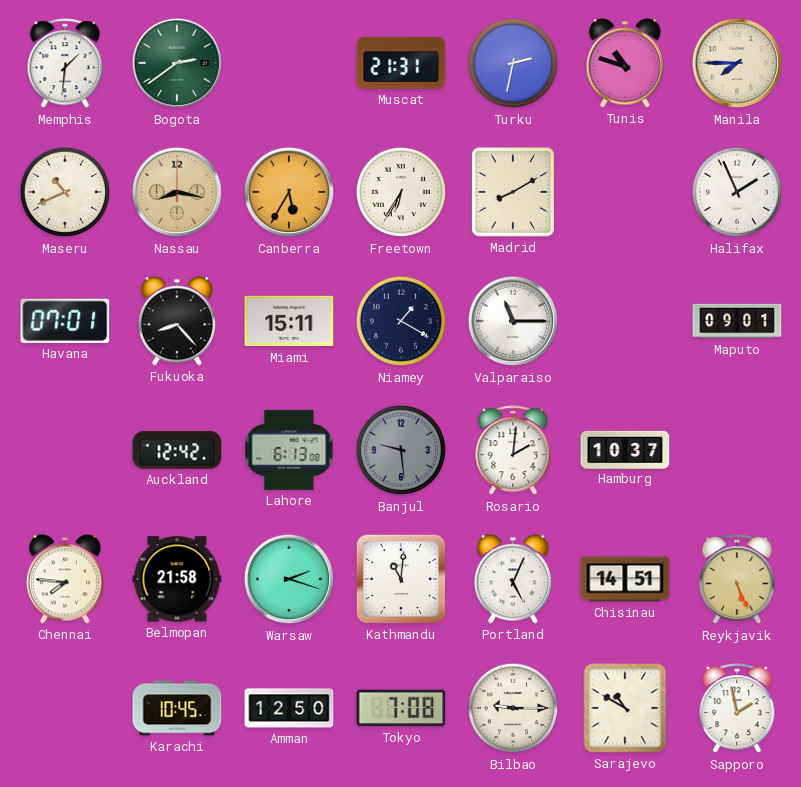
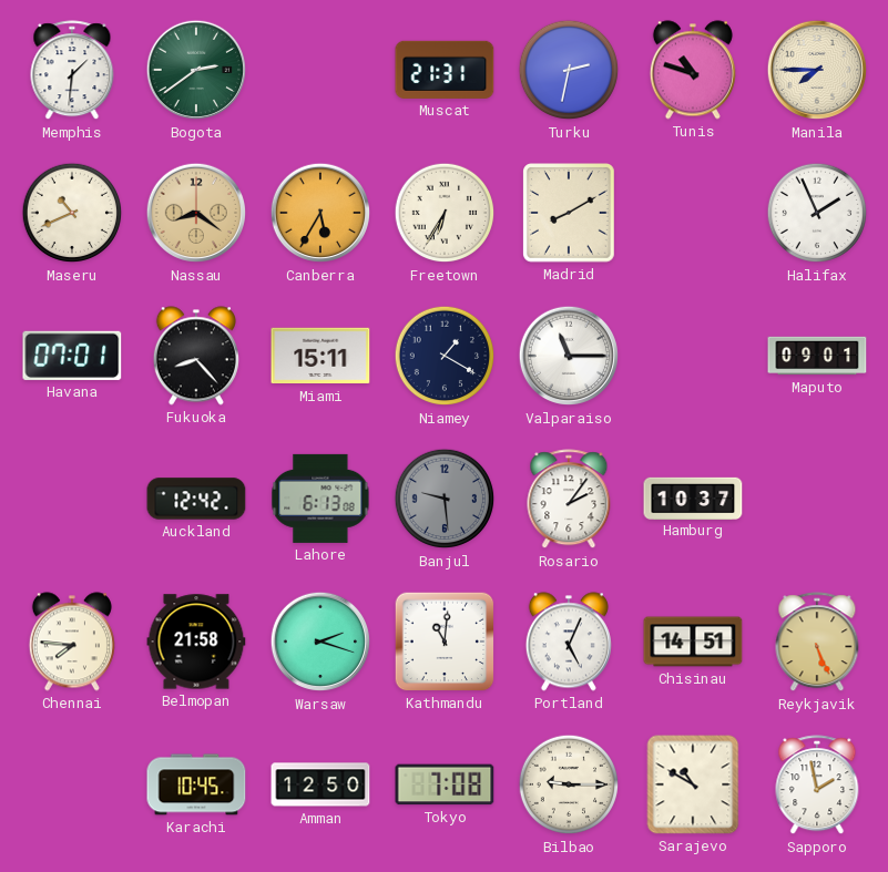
Nassau: 8:17 -> 8:21
Rosario: 2:01 -> 2:06
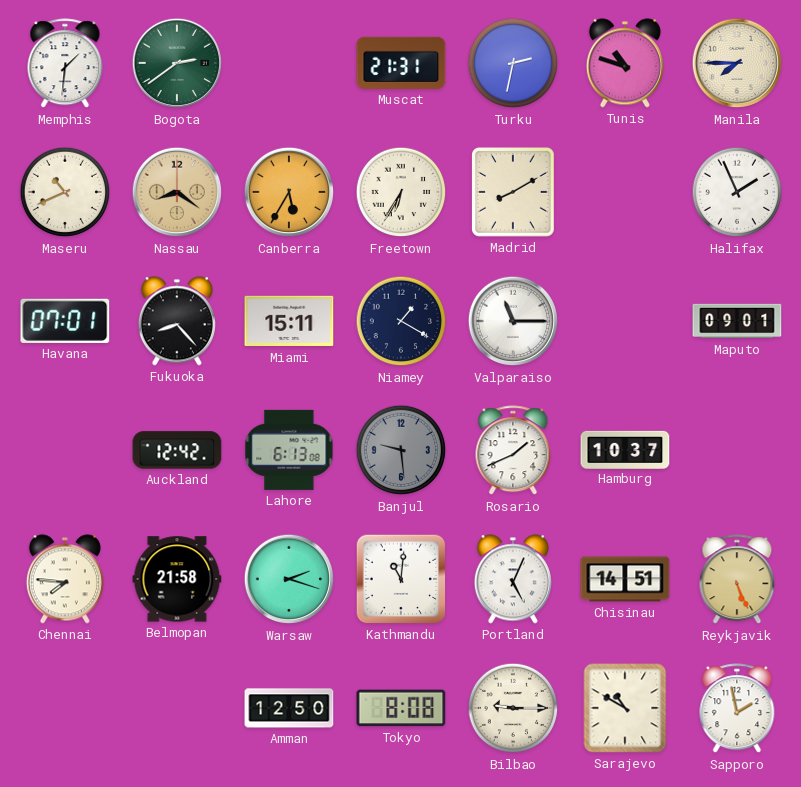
Rosario: 2:06 -> 1:41
Karachi: 10:45 -> none
Tokyo: 7:08 -> 8:08
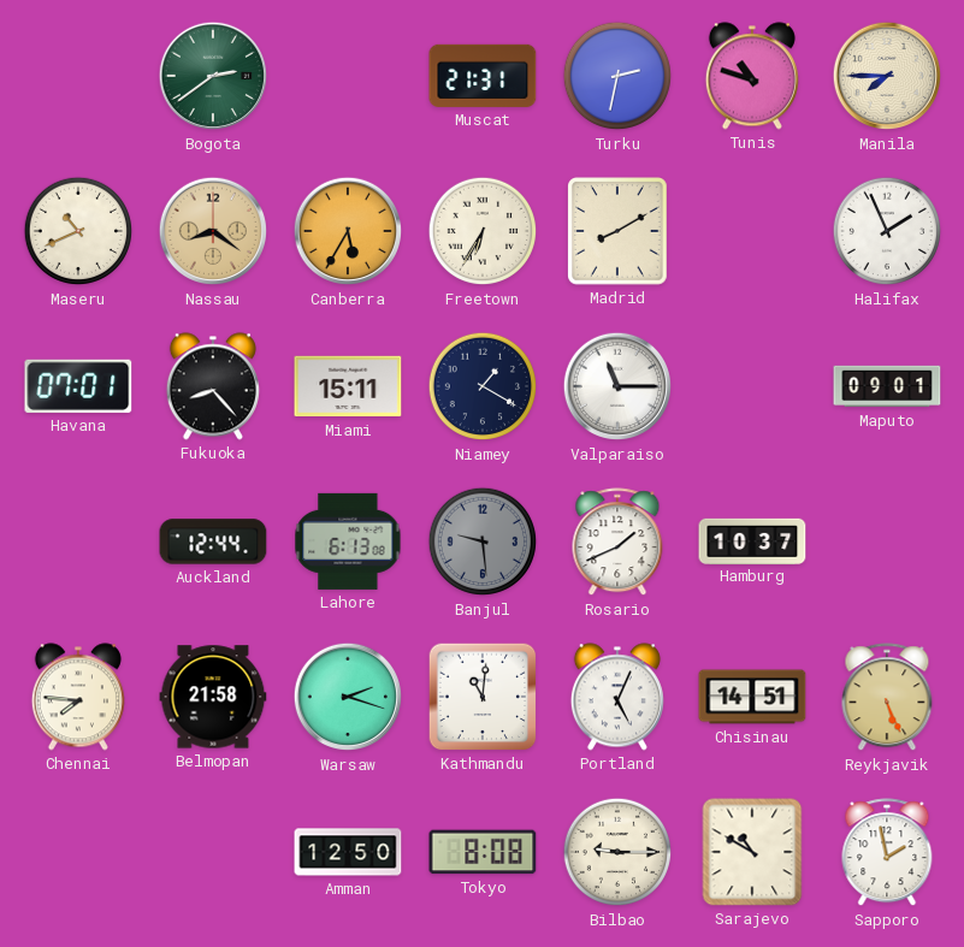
Memphis: 1:31 -> none
Auckland: 12:42 -> 12:44
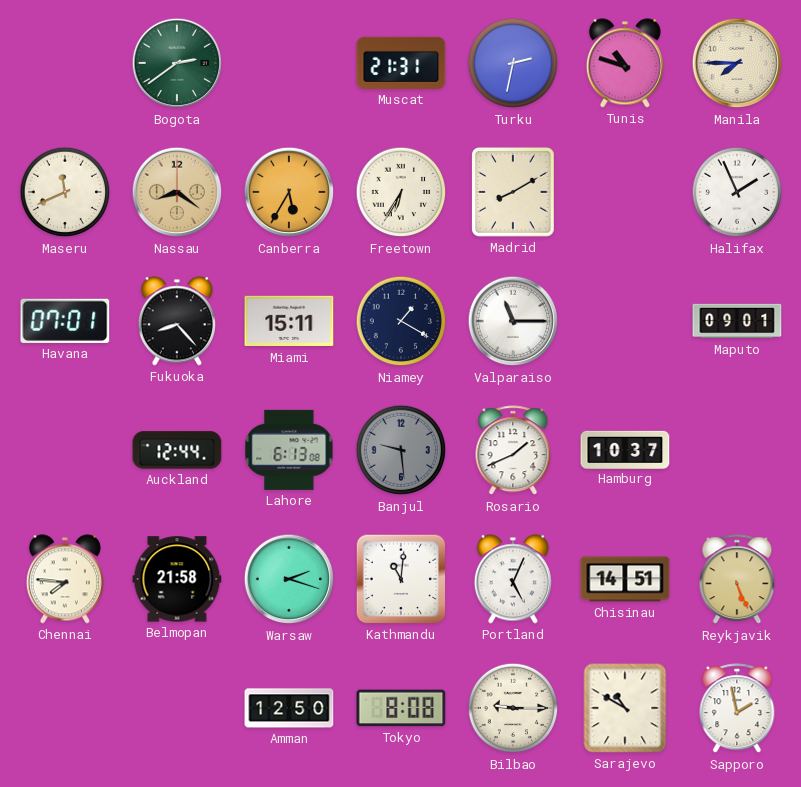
Maseru: 10:41 -> 11:41
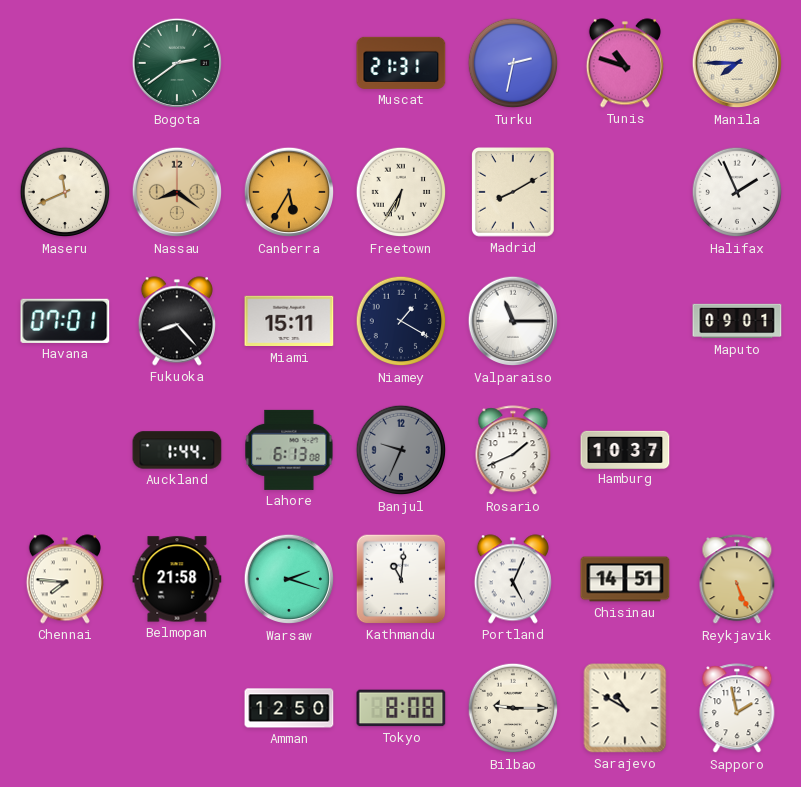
Auckland: 12:44 -> 1:44
Banjul: 9:29 -> 9:34
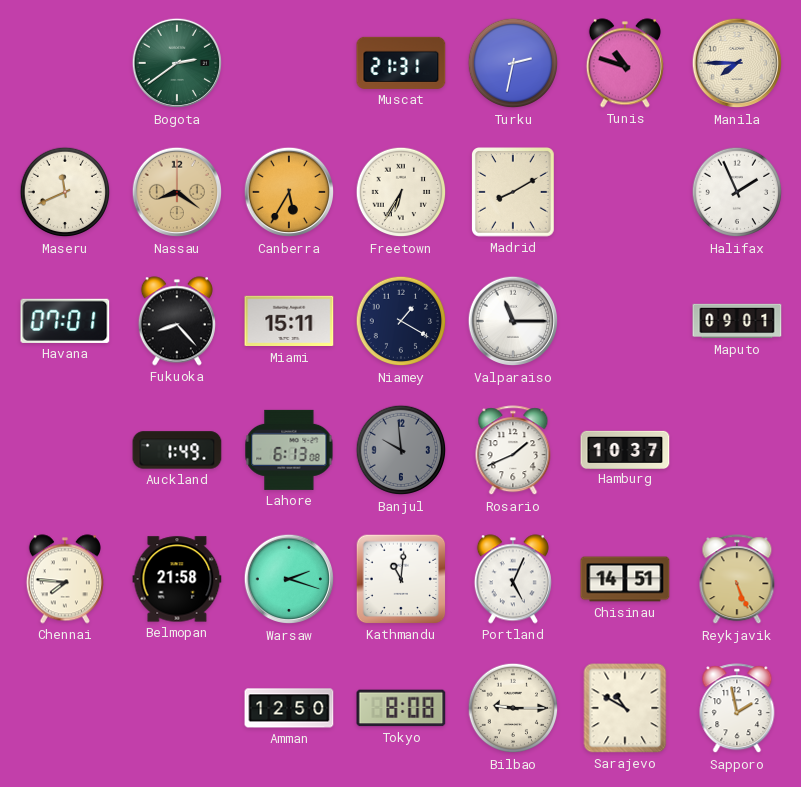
Auckland: 1:44 -> 1:49
Banjul: 9:34 -> 9:59
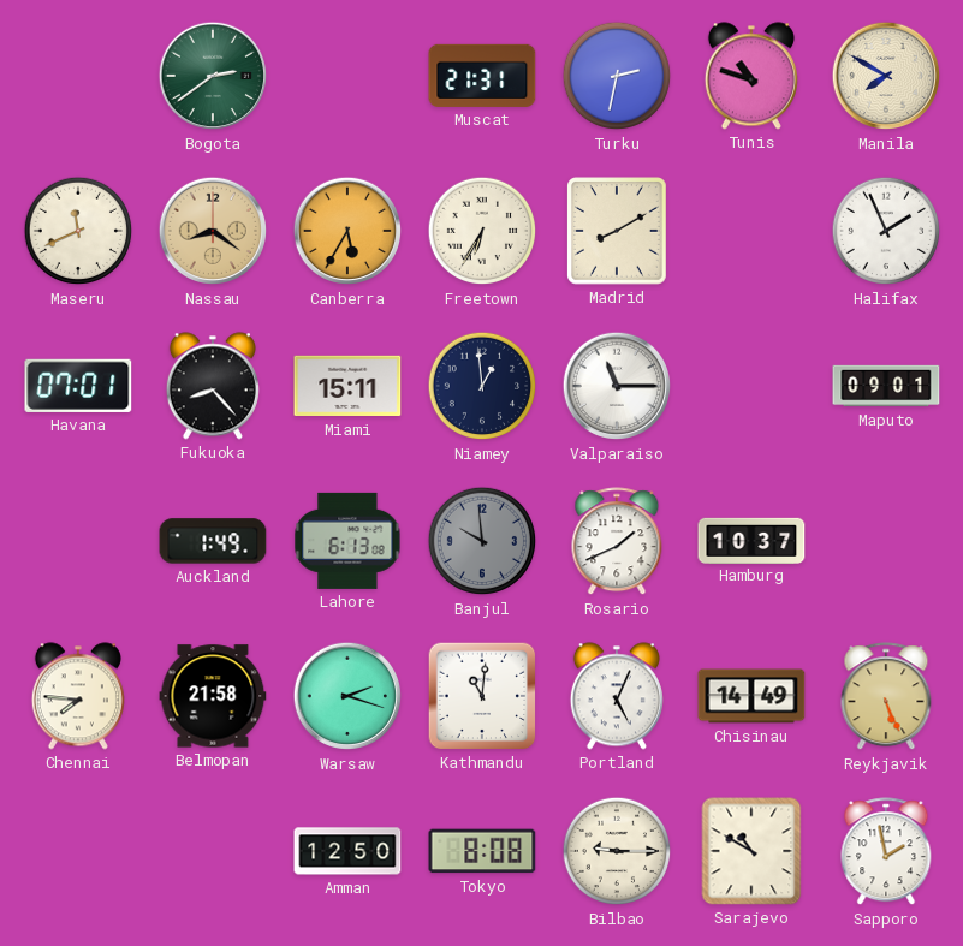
Manila: 7:45 -> 7:50
Niamey: 1:20 -> 12:59
Chisinau: 14:51 -> 14:49
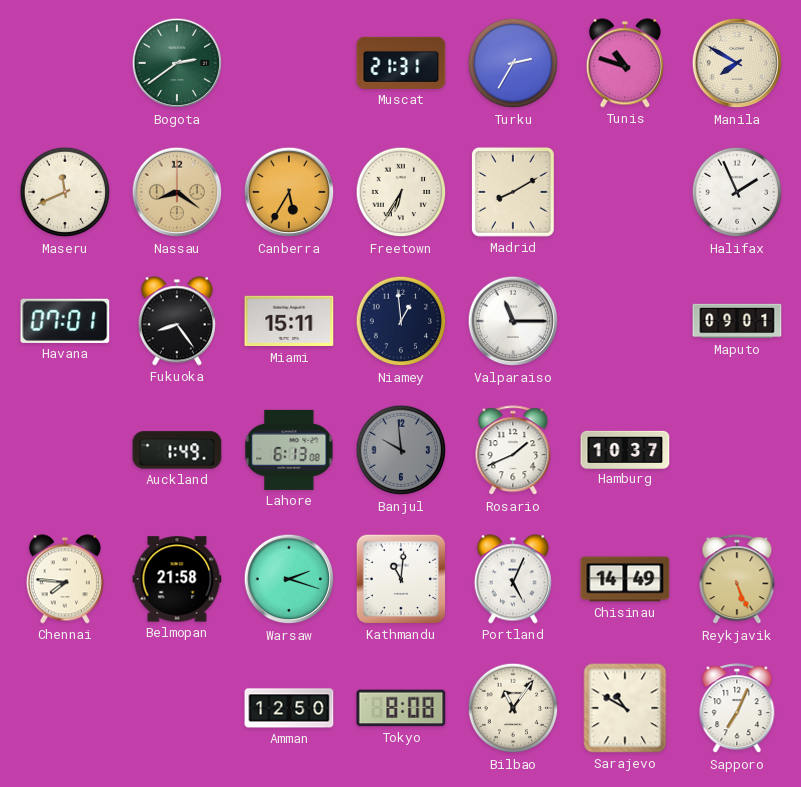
Turku: 2:32 -> 2:35
Fukuoka: 8:23 -> 8:24
Bilbao: 9:15 -> 11:06
Sapporo: 1:58 -> 7:04
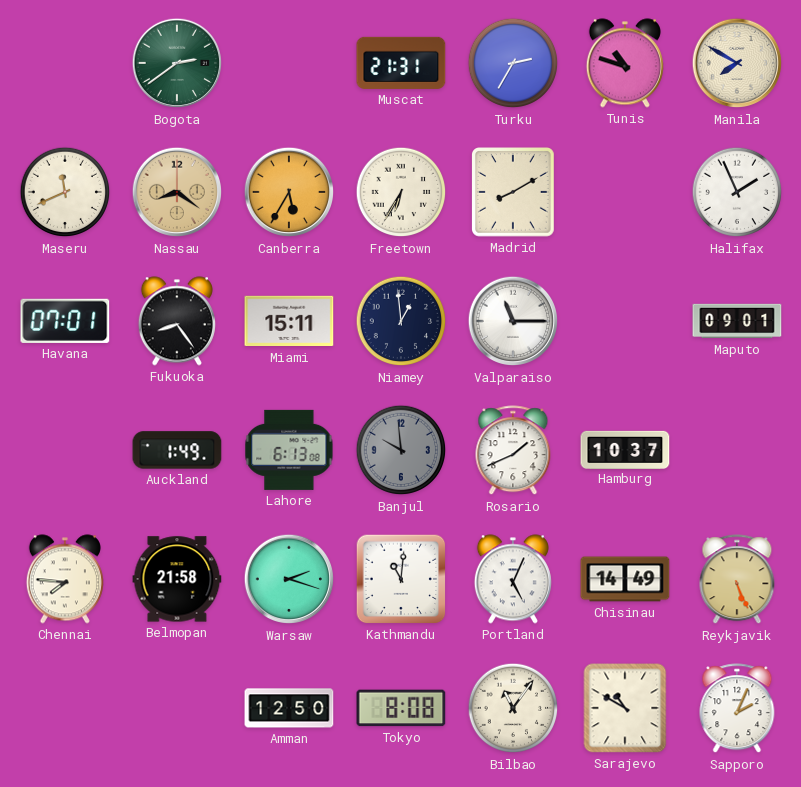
Sapporo: 7:04 -> 2:04
